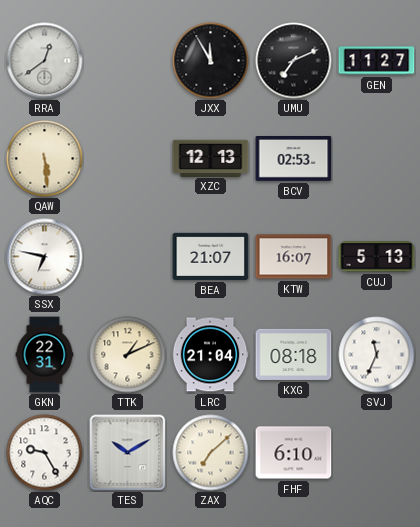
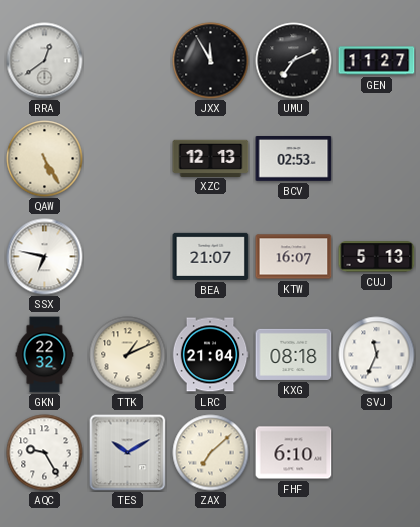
QAW: 5:29 -> 5:25
GKN: 22:31 -> 22:32
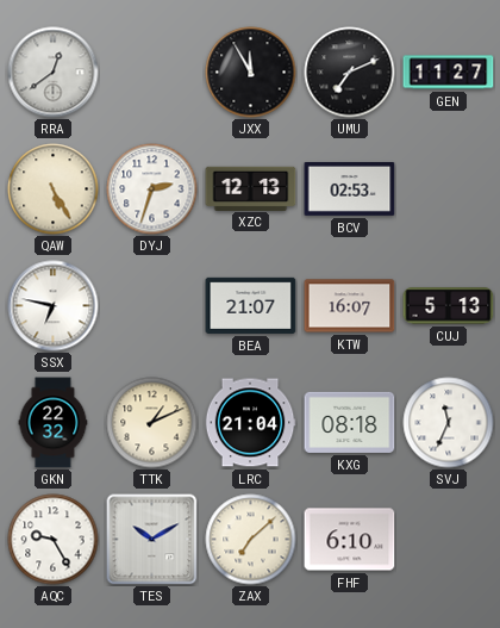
DYJ: none -> 2:33
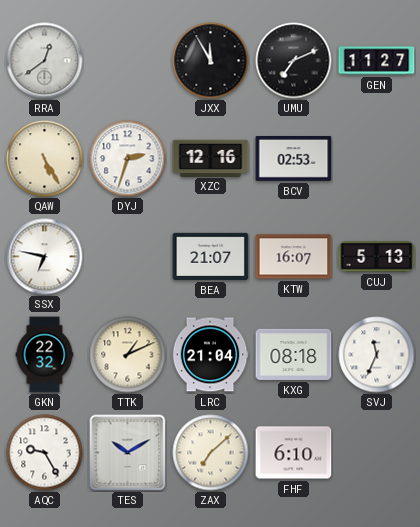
XZC: 12:13 -> 12:16
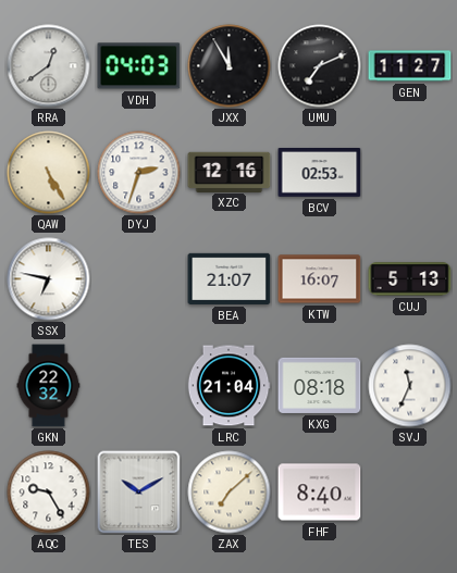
VDH: none -> 04:03
TTK: 1:11 -> none
FHF: 6:10 -> 8:40
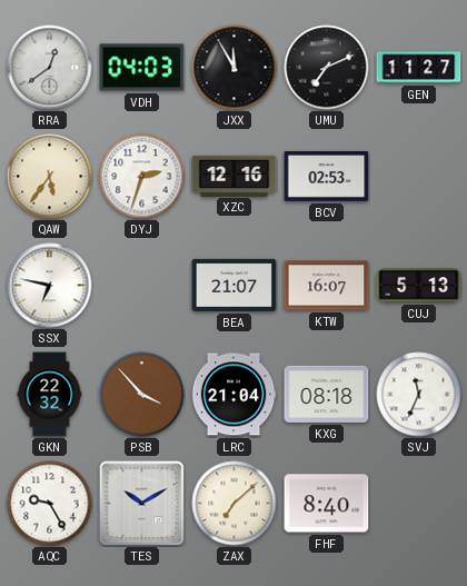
QAW: 5:25 -> 5:36
PSB: none -> 3:53
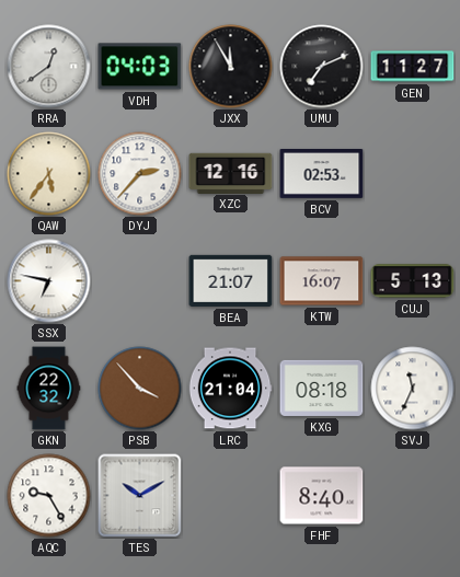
DYJ: 2:33 -> 2:37
ZAX: 7:08 -> none
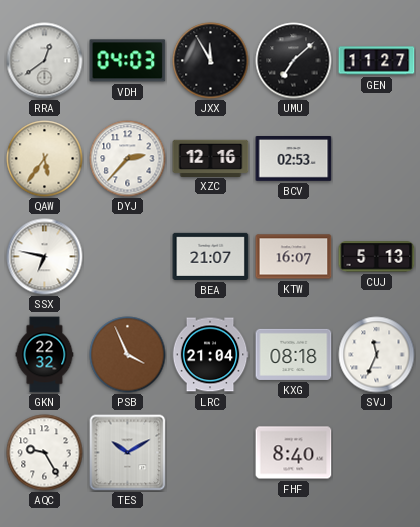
UMU: 7:11 -> 7:08
PSB: 3:53 -> 3:56
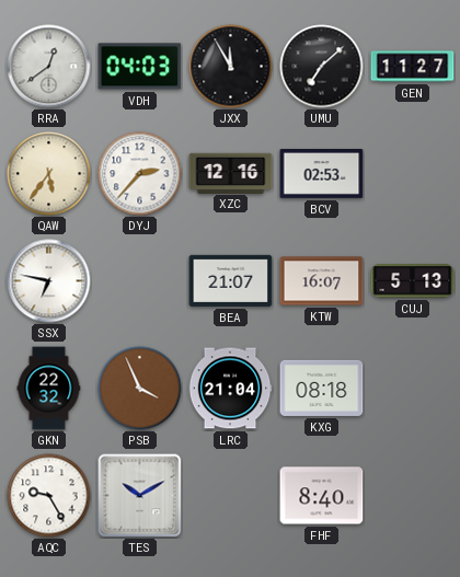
SVJ: 11:34 -> none
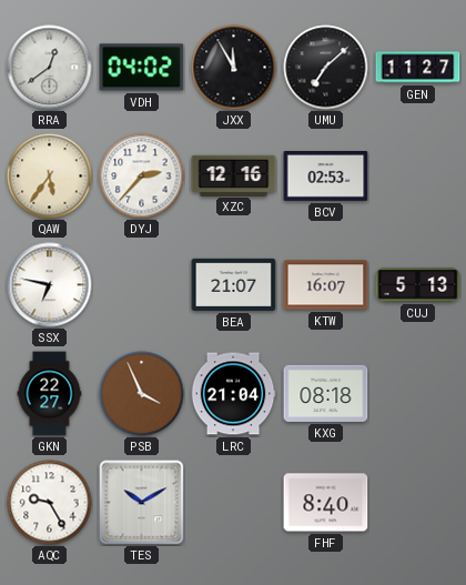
VDH: 04:03 -> 04:02
GKN: 22:32 -> 22:27
